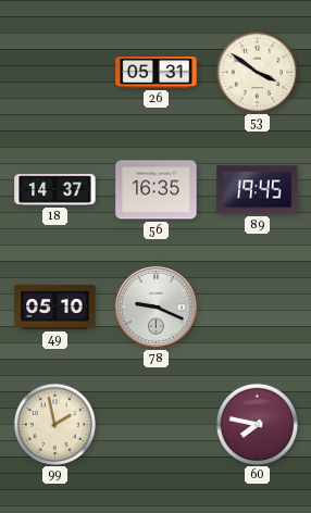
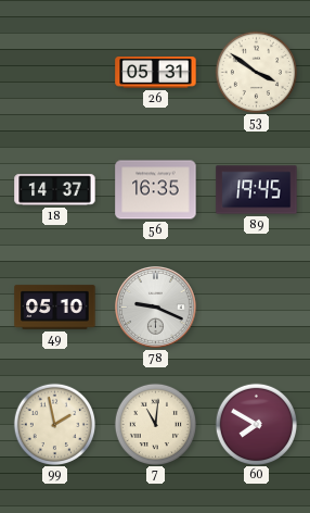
7: none -> 11:01
60: 7:47 -> 7:50
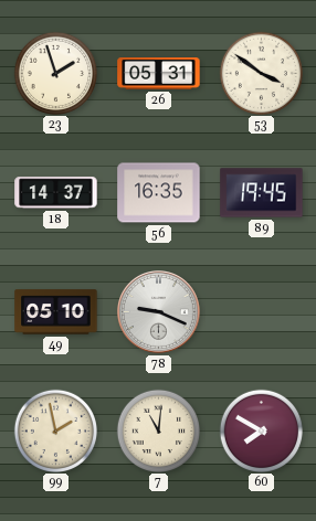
23: none -> 1:57
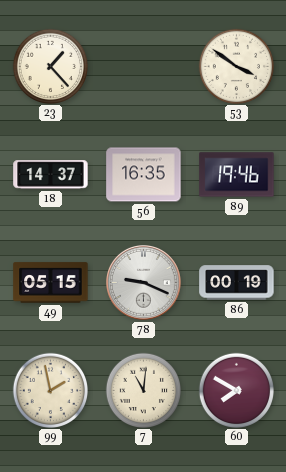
23: 1:57 -> 1:23
26: 05:31 -> none
89: 19:45 -> 19:46
49: 05:10 -> 05:15
86: none -> 00:19
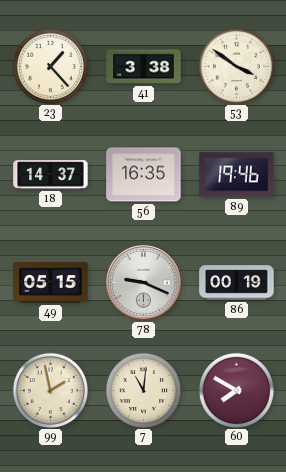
41: none -> 3:38
